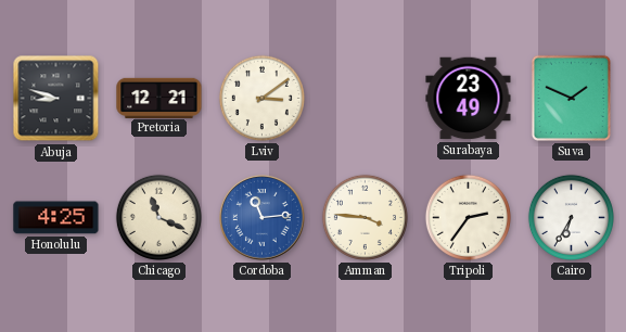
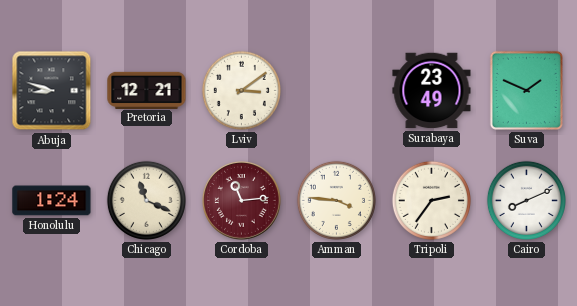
Honolulu: 4:25 -> 1:24
Cordoba dial: blue -> burgundy
Cairo: 6:35 -> 8:11
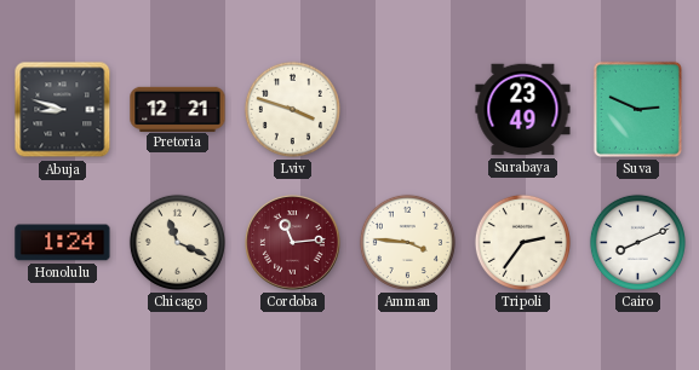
Lviv: 3:09 -> 3:48
Suva: 1:49 -> 2:49
